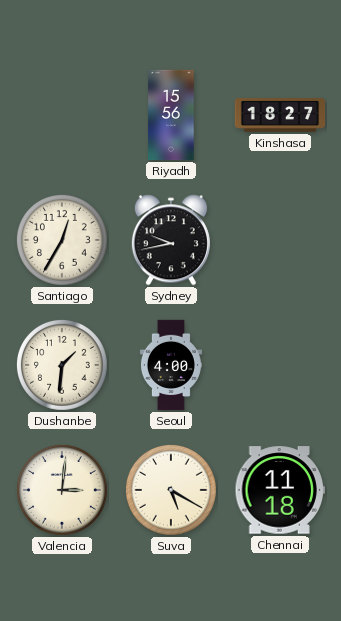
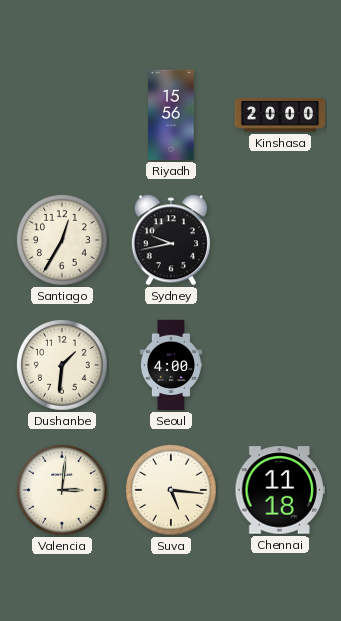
Kinshasa: 18:27 -> 20:00
Suva: 5:20 -> 5:16
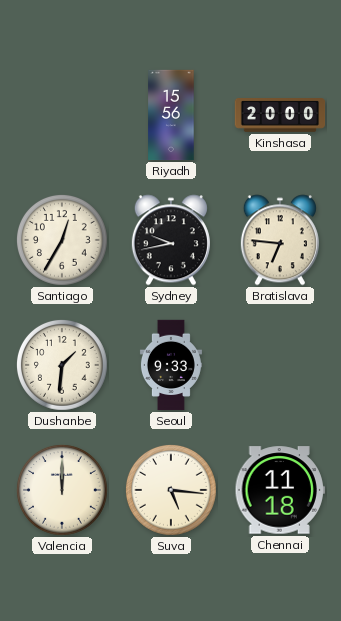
Bratislava: none -> 6:46
Seoul: 4:00 -> 9:33
Valencia: 3:01 -> 12:00
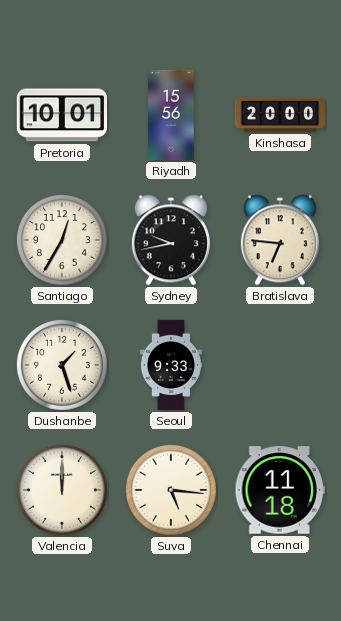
Pretoria: none -> 10:01
Dushanbe: 1:31 -> 1:27
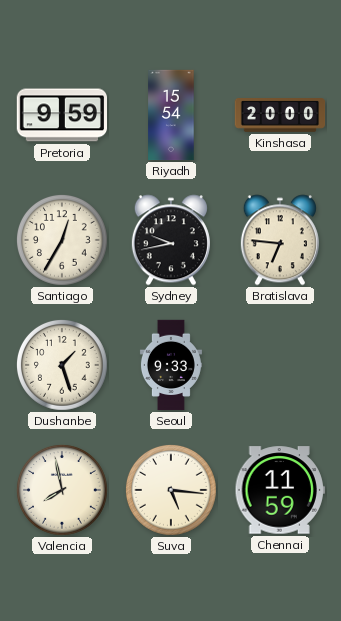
Pretoria: 10:01 -> 9:59
Riyadh: 15:56 -> 15:54
Valencia: 12:00 -> 7:58
Chennai: 11:18 -> 11:59
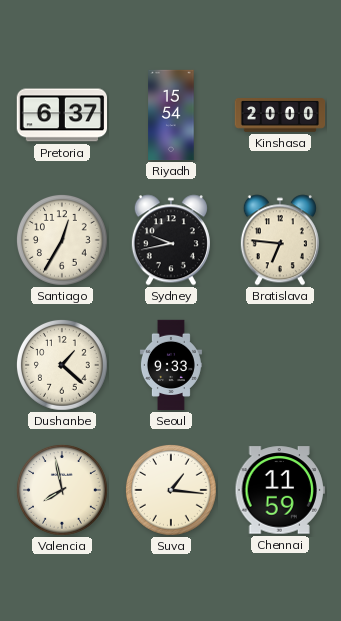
Pretoria: 9:59 -> 6:37
Dushanbe: 1:27 -> 1:22
Suva: 5:16 -> 1:16
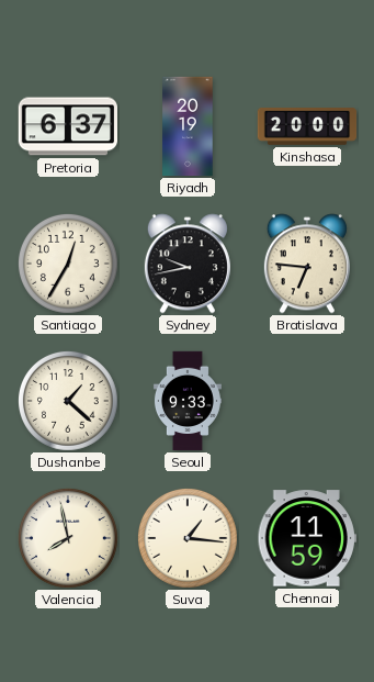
Riyadh: 15:54 -> 20:19
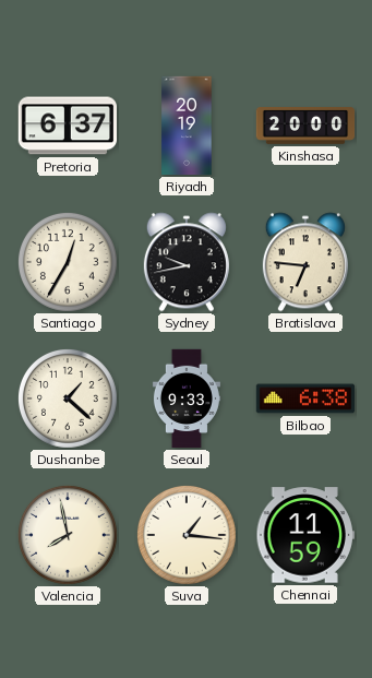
Bilbao: none -> 6:38
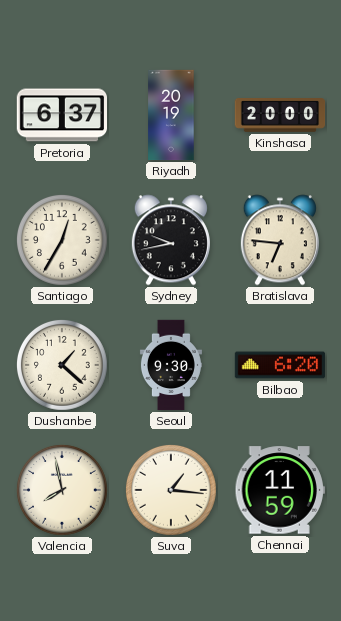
Seoul: 9:33 -> 9:30
Bilbao: 6:38 -> 6:20
